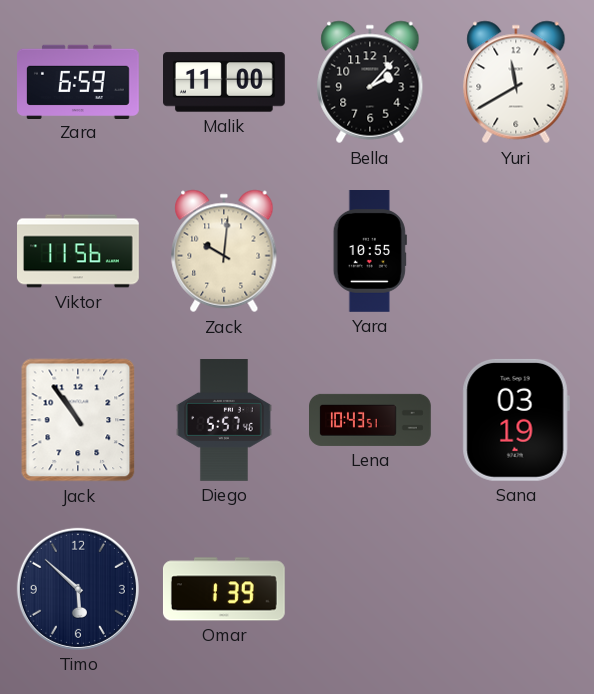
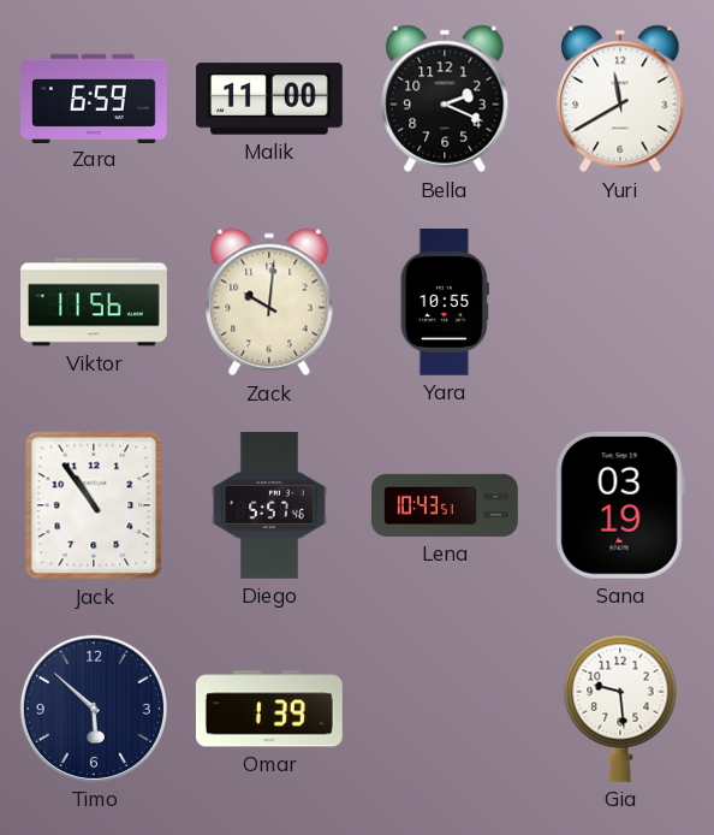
Bella: 2:07 -> 2:19
Gia: none -> 9:29
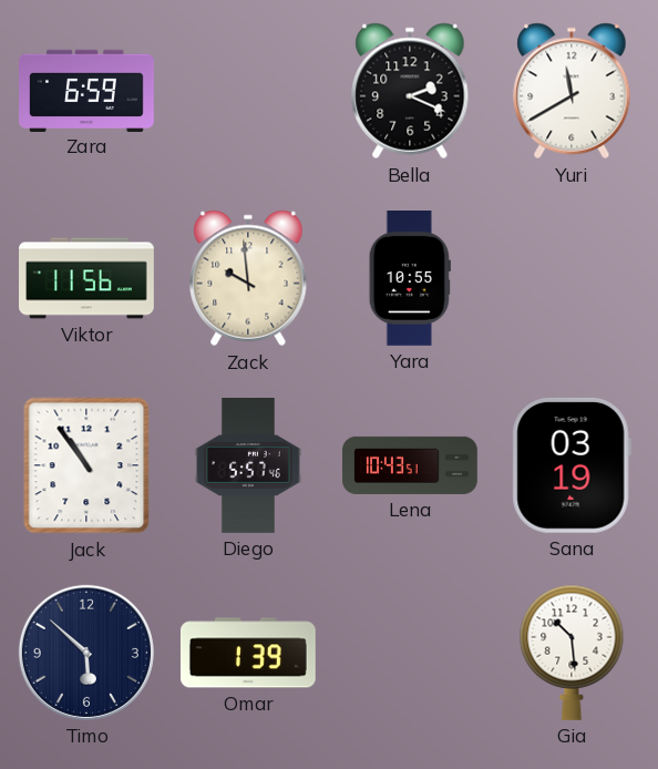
Malik: 11:00 -> none
Zack: 10:01 -> 9:59
Gia: 9:29 -> 10:29
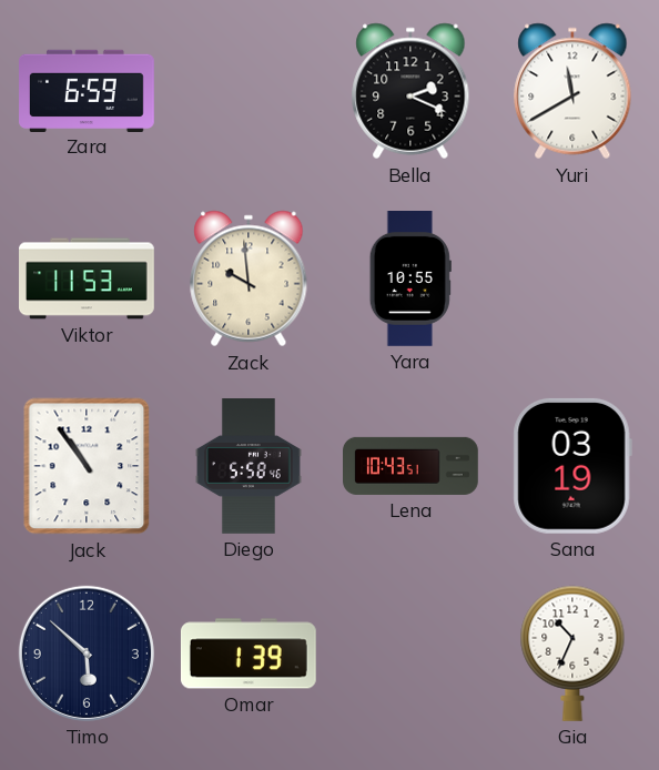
Viktor: 11:56 -> 11:53
Diego: 5:57 -> 5:58
Gia: 10:29 -> 10:34
